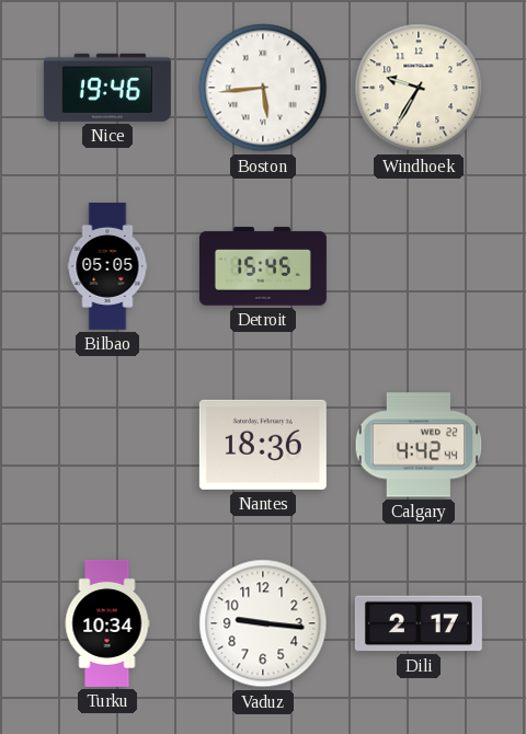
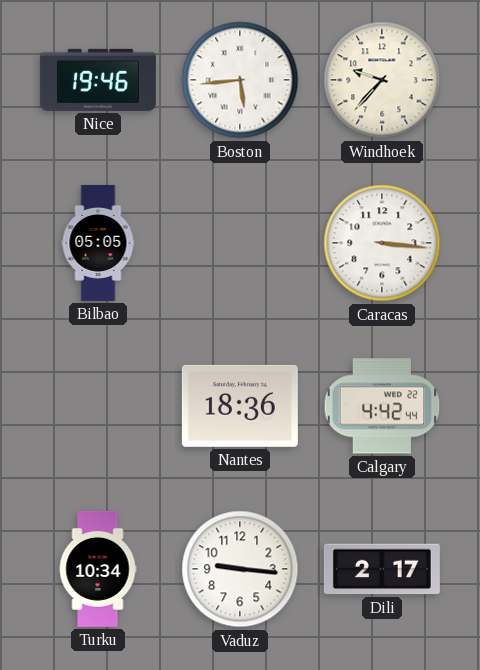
Windhoek: 9:35 -> 9:37
Detroit: 15:45 -> none
Caracas: none -> 3:16
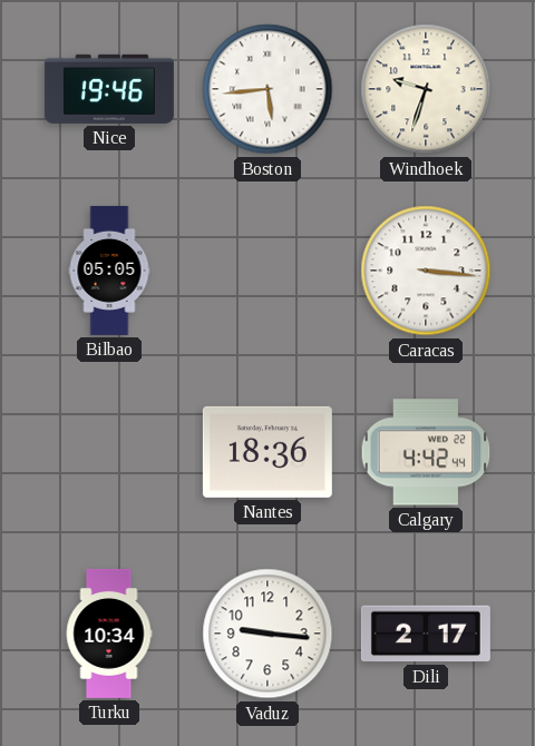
Windhoek: 9:37 -> 9:33
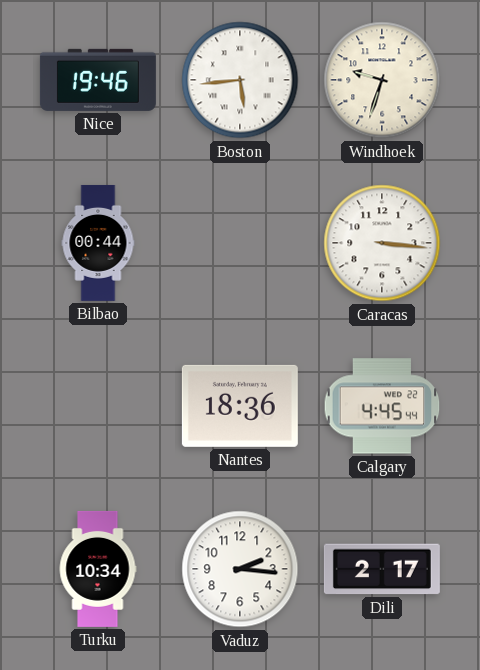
Bilbao: 05:05 -> 00:44
Calgary: 4:42 -> 4:45
Vaduz: 9:16 -> 2:16
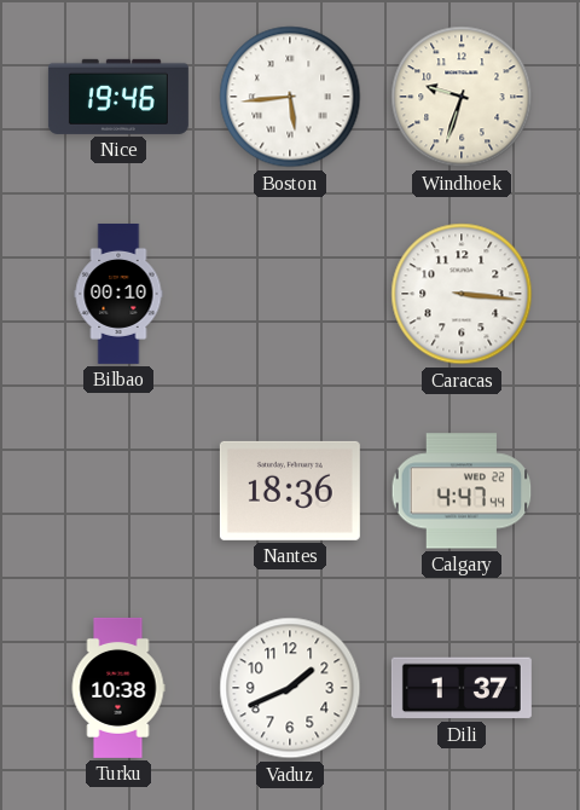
Bilbao: 00:44 -> 00:10
Calgary: 4:45 -> 4:47
Turku: 10:34 -> 10:38
Vaduz: 2:16 -> 1:41
Dili: 2:17 -> 1:37
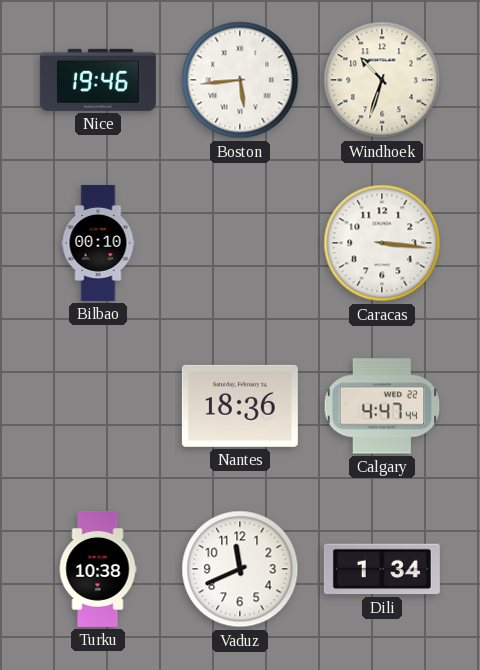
Windhoek: 9:33 -> 10:33
Vaduz: 1:41 -> 11:41
Dili: 1:37 -> 1:34
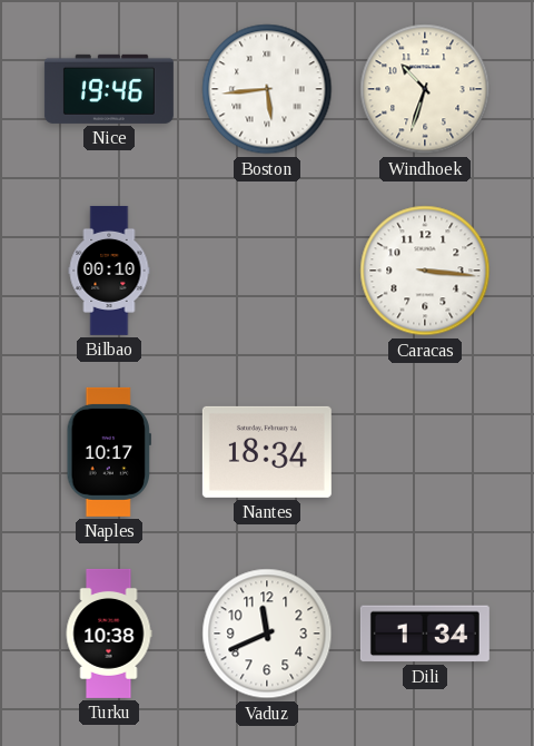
Naples: none -> 10:17
Nantes: 18:36 -> 18:34
Calgary: 4:47 -> none
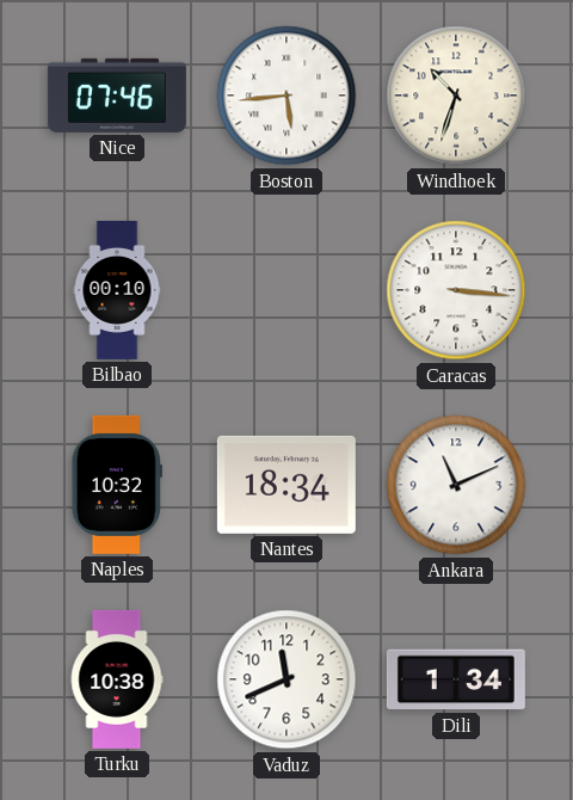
Nice: 19:46 -> 07:46
Naples: 10:17 -> 10:32
Ankara: none -> 11:11
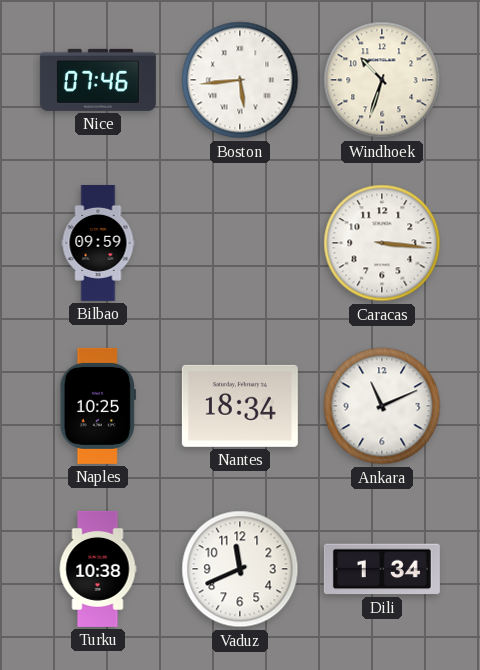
Bilbao: 00:10 -> 09:59
Naples: 10:32 -> 10:25
